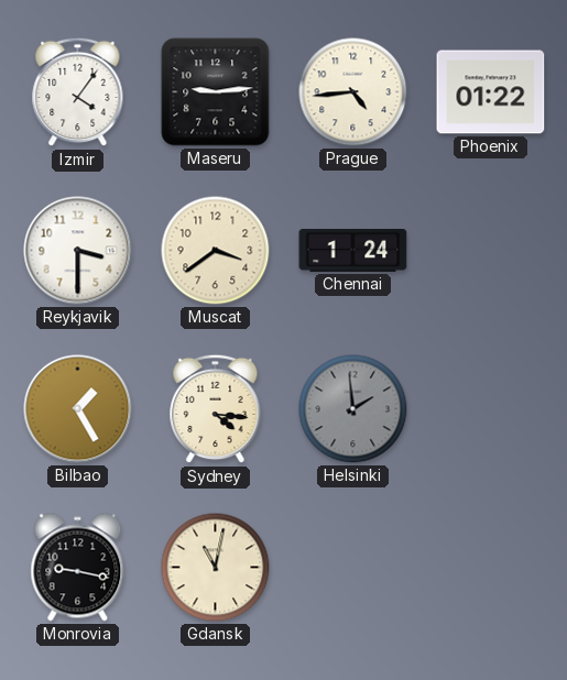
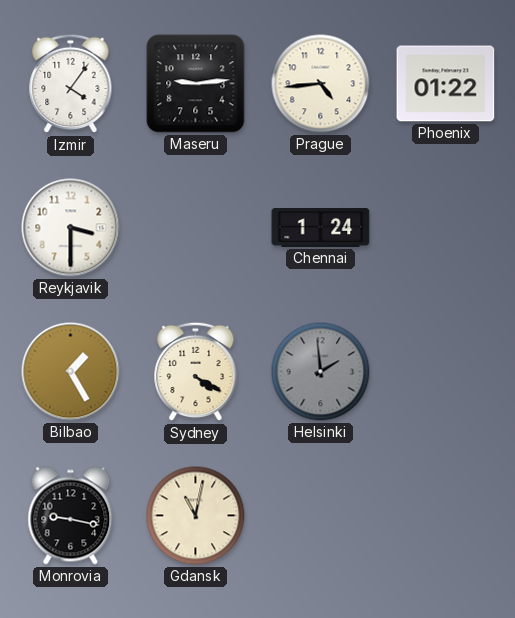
Muscat: 3:39 -> none
Sydney: 4:16 -> 4:20
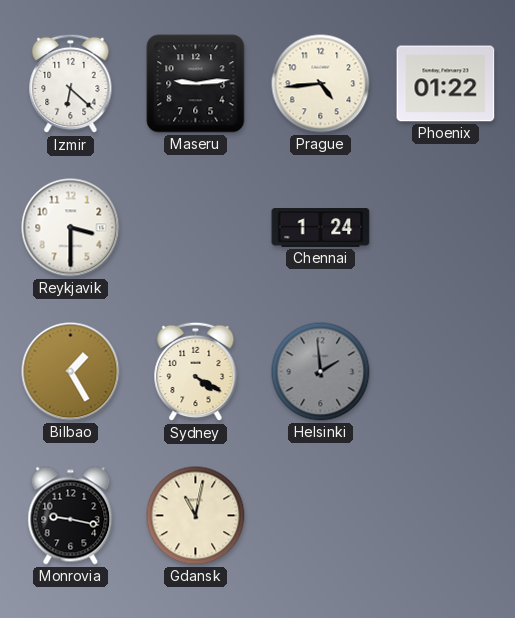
Izmir: 4:06 -> 6:22
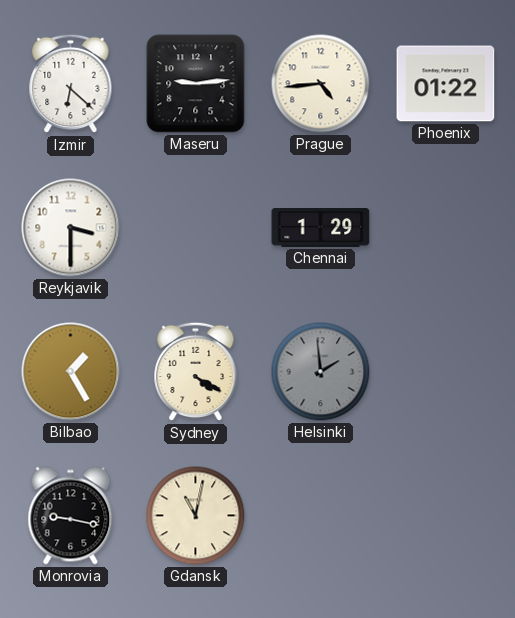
Chennai: 1:24 -> 1:29
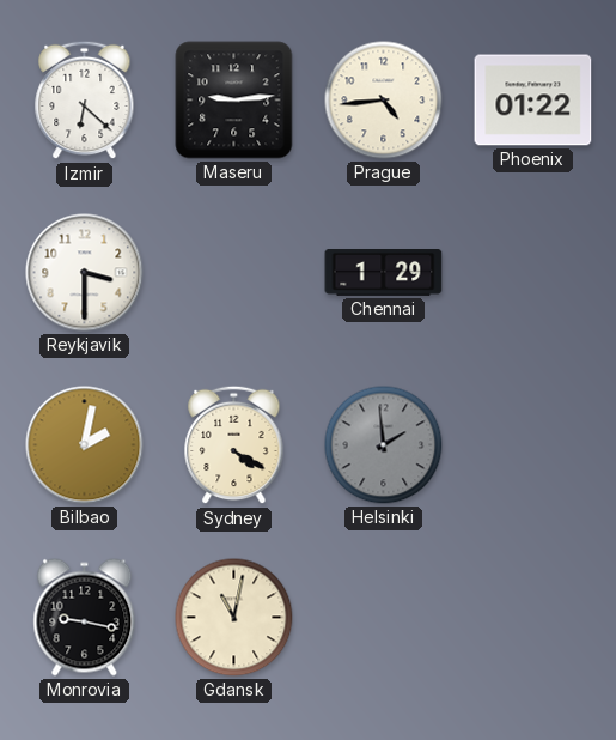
Bilbao: 1:25 -> 2:02
